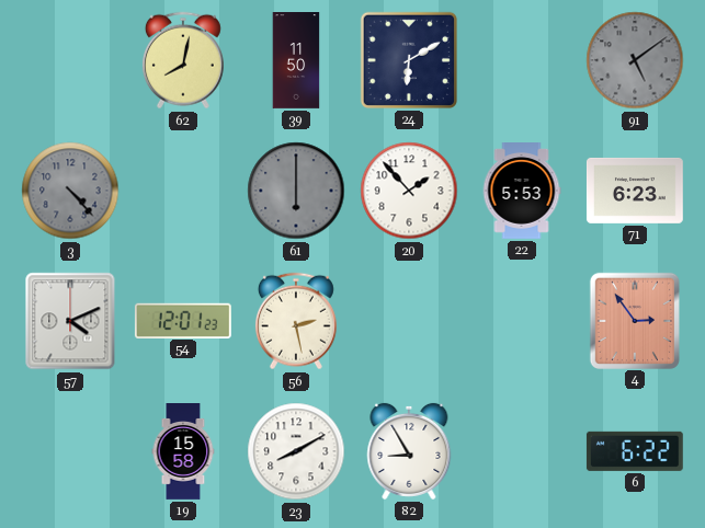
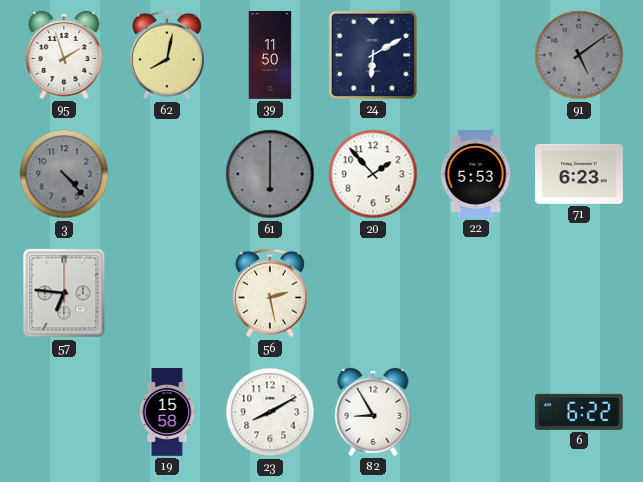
95: none -> 1:57
57: 4:11 -> 6:46
54: 12:01 -> none
4: 2:54 -> none
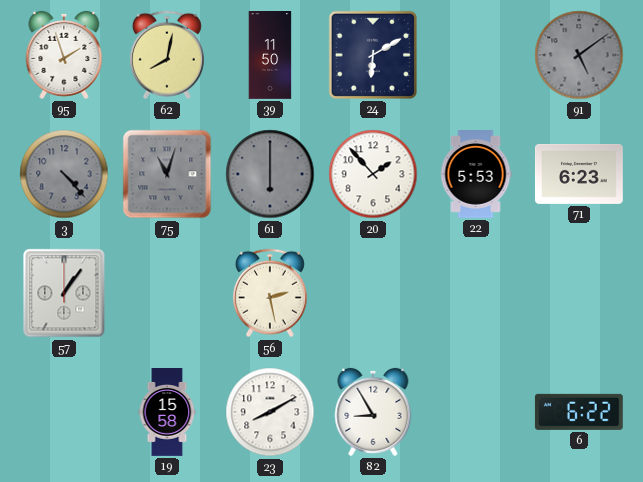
75: none -> 11:03
57: 6:46 -> 1:06
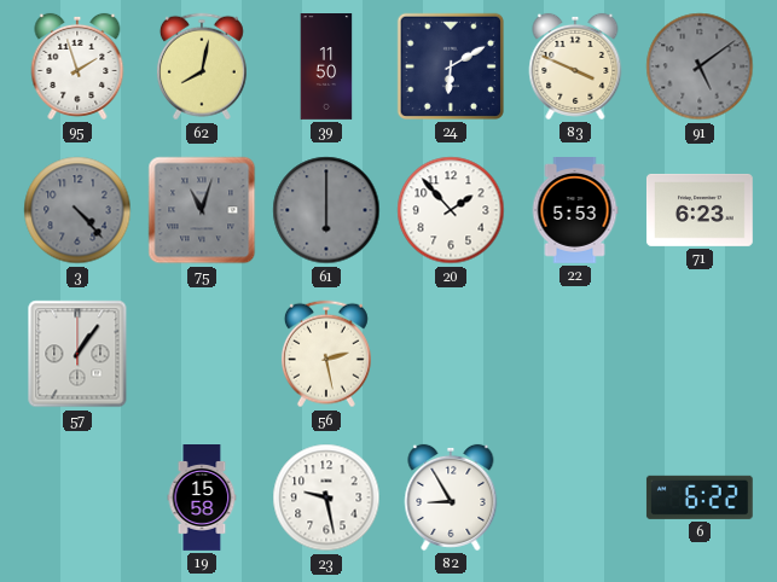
83: none -> 3:49
23: 8:10 -> 9:28
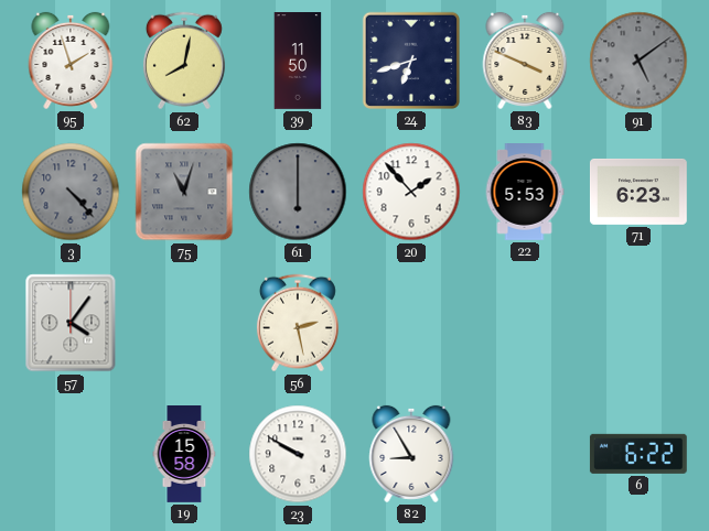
24: 6:10 -> 6:42
57: 1:06 -> 4:06
23: 9:28 -> 9:50
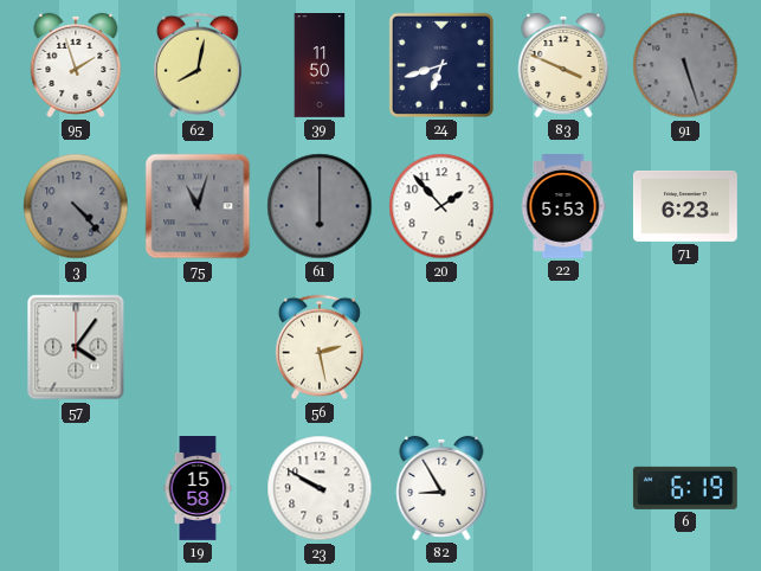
91: 5:09 -> 5:27
6: 6:22 -> 6:19
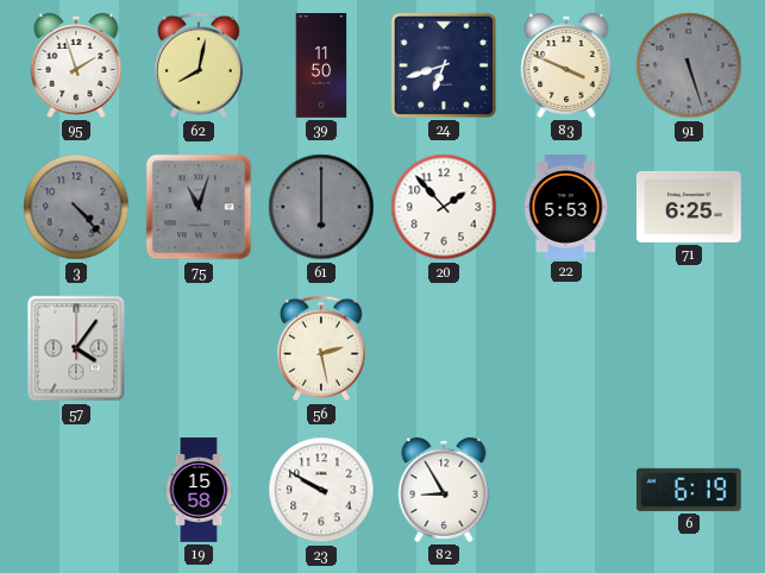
71: 6:23 -> 6:25
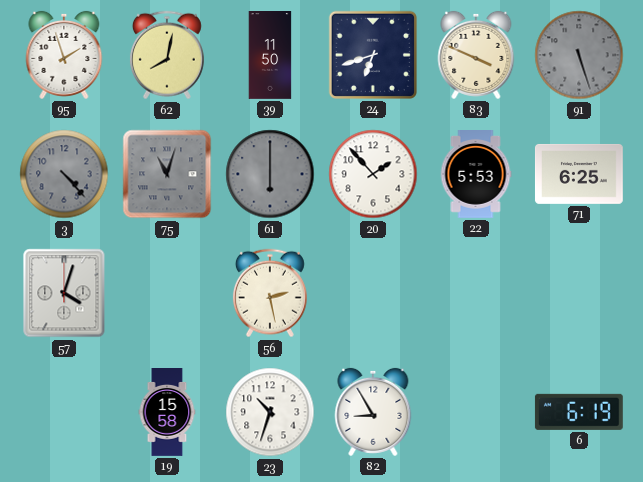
57: 4:06 -> 4:03
23: 9:50 -> 10:33
